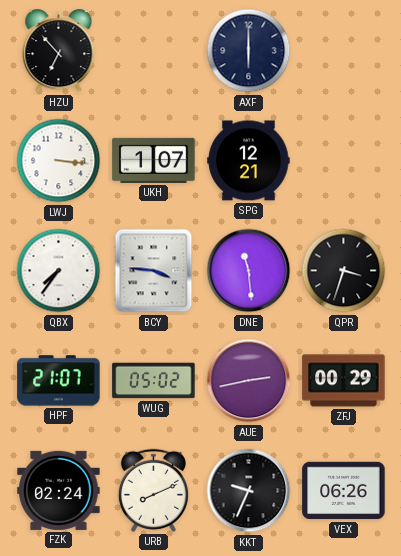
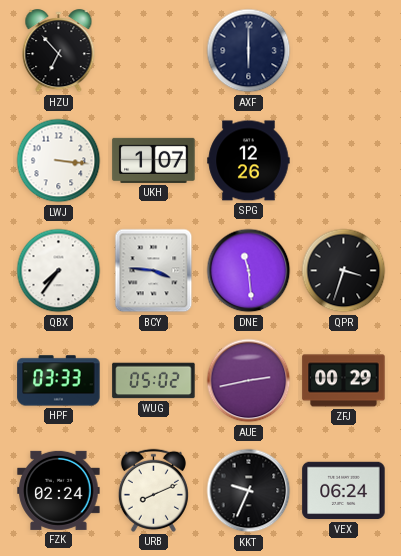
SPG: 12:21 -> 12:26
HPF: 21:07 -> 03:33
VEX: 06:26 -> 06:24
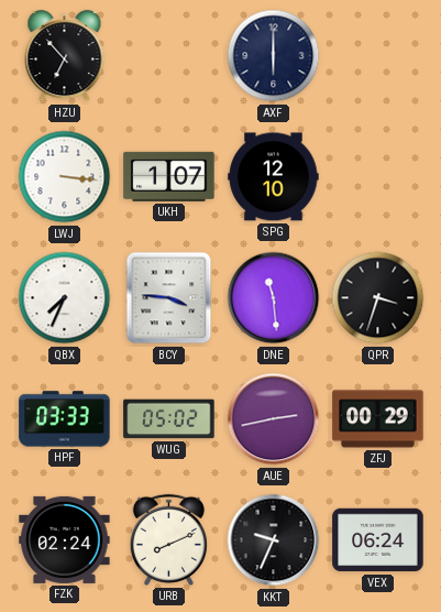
SPG: 12:26 -> 12:10
QBX: 7:36 -> 7:34
